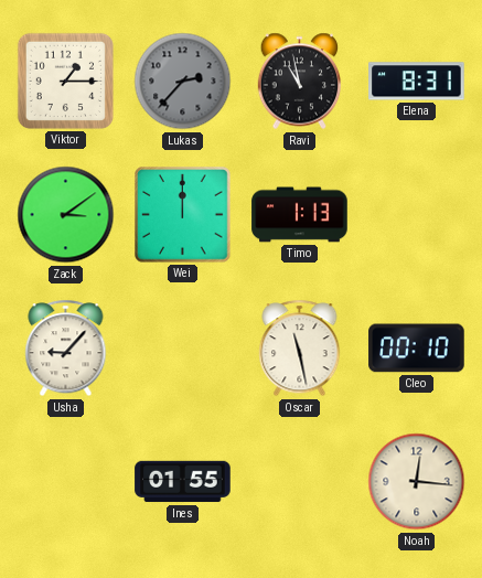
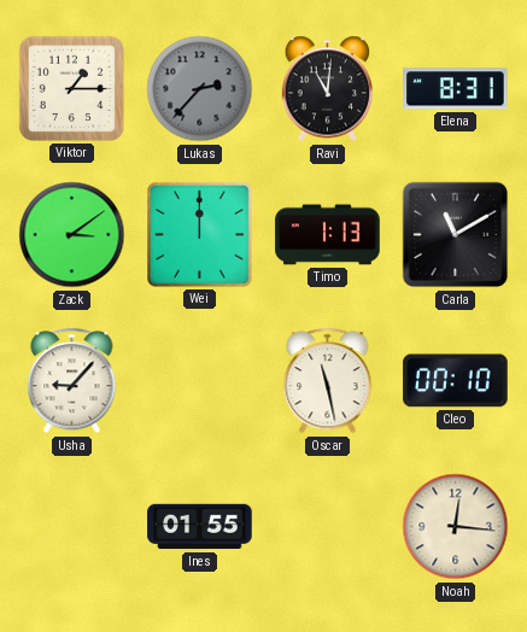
Ravi: 10:58 -> 11:01
Carla: none -> 11:10
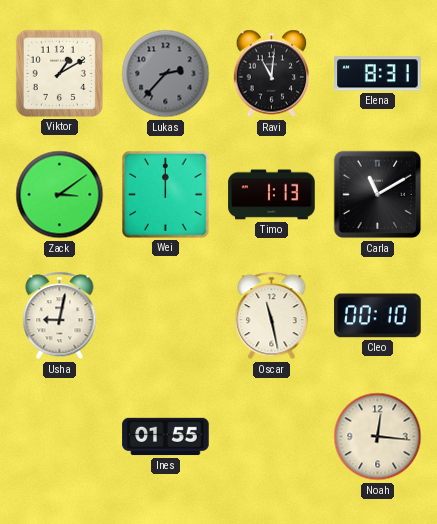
Viktor: 1:15 -> 1:10
Usha: 9:07 -> 9:02
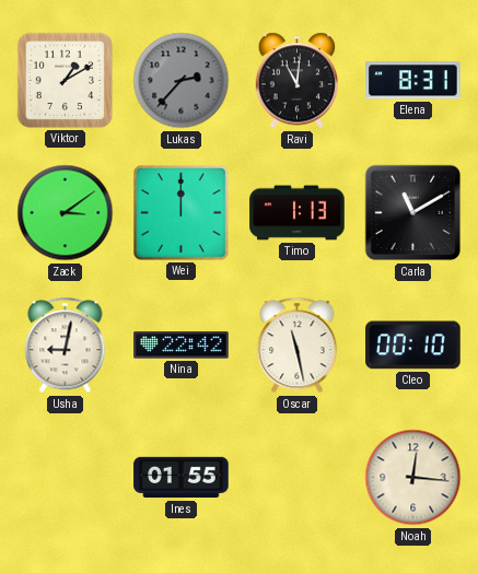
Nina: none -> 22:42
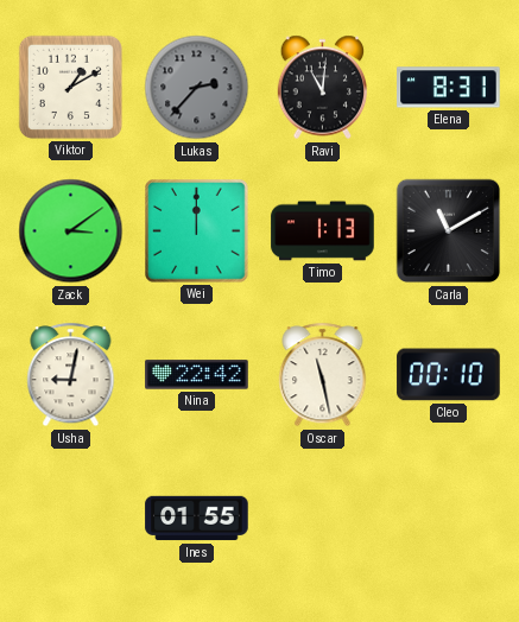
Noah: 12:16 -> none
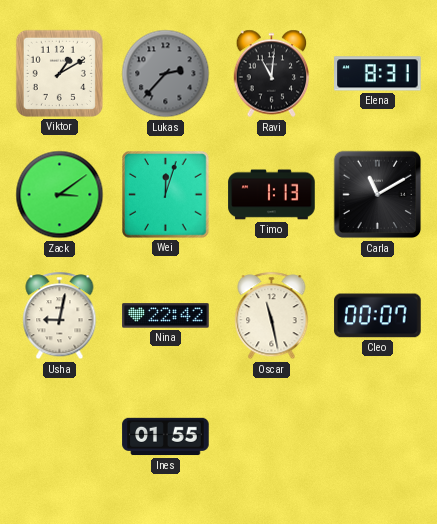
Wei: 12:00 -> 12:03
Cleo: 00:10 -> 00:07
